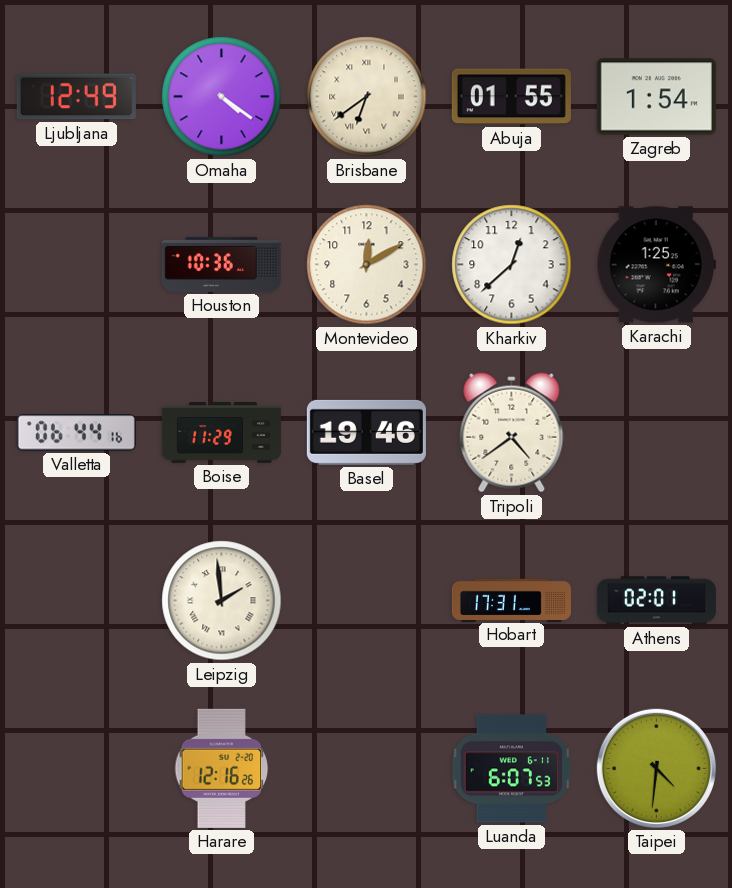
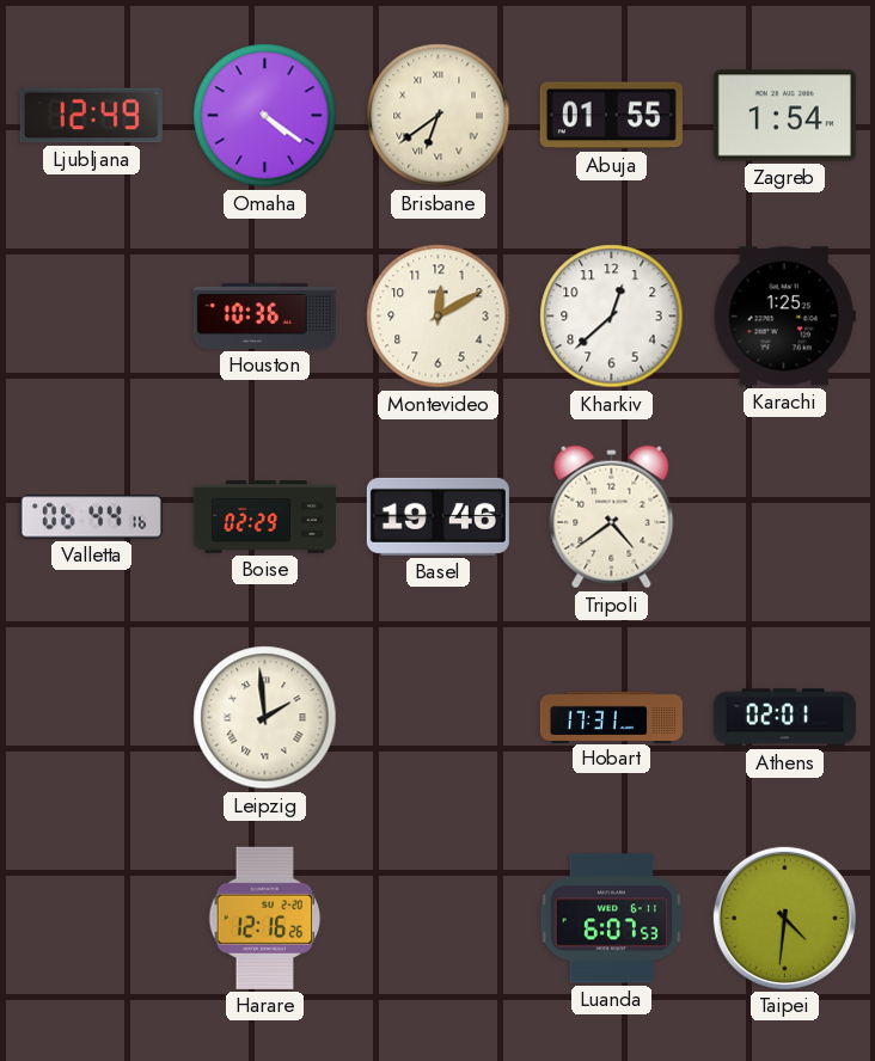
Boise: 11:29 -> 02:29
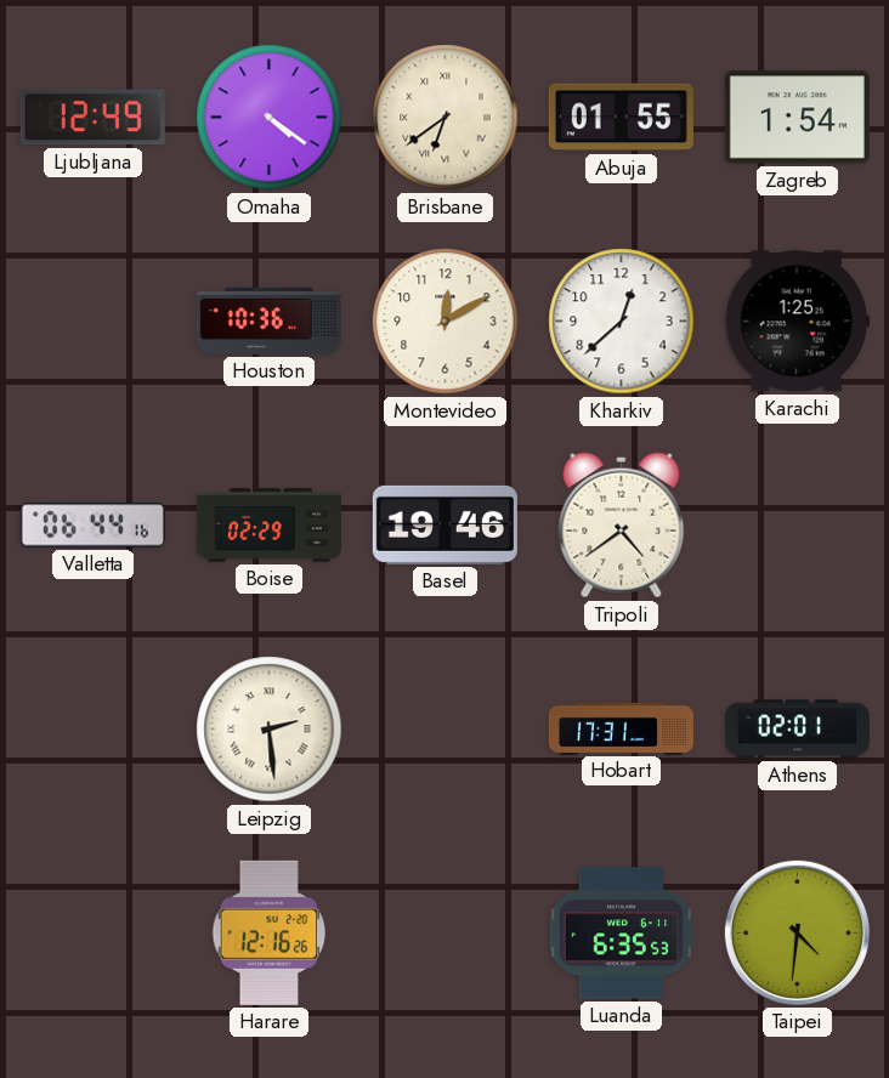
Leipzig: 1:59 -> 2:29
Luanda: 6:07 -> 6:35
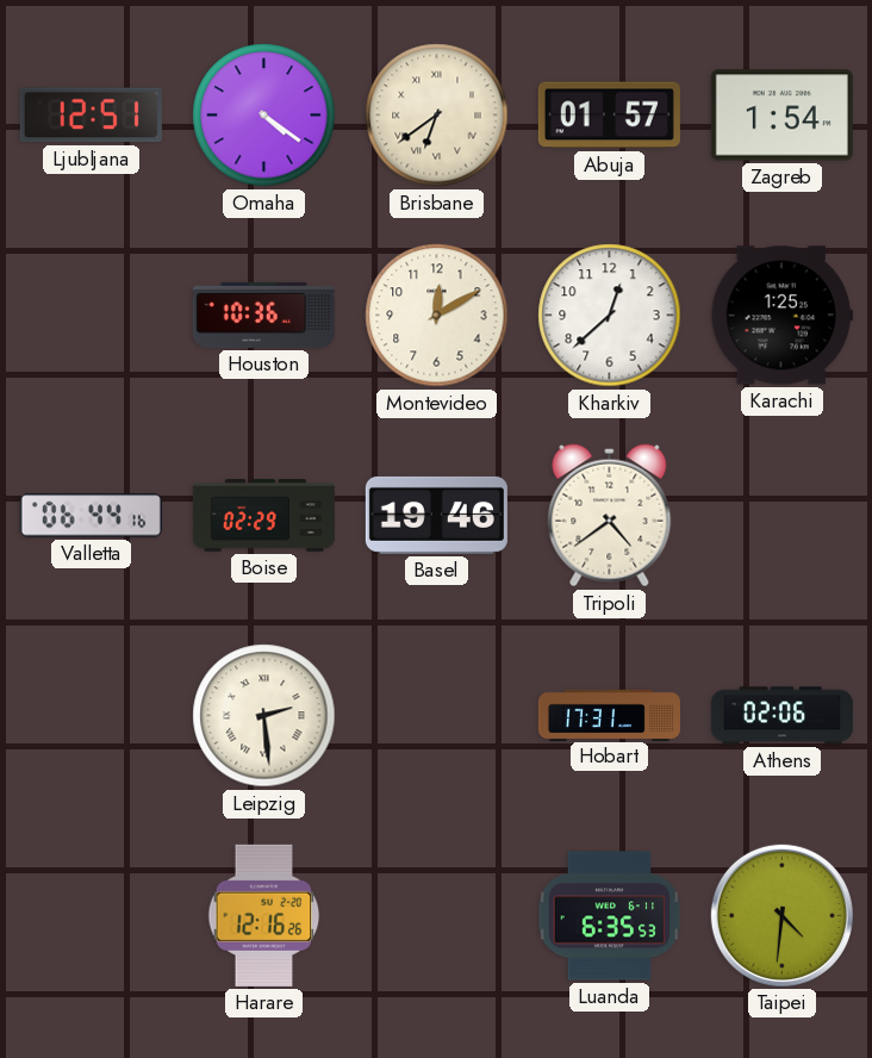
Ljubljana: 12:49 -> 12:51
Abuja: 01:55 -> 01:57
Athens: 02:01 -> 02:06
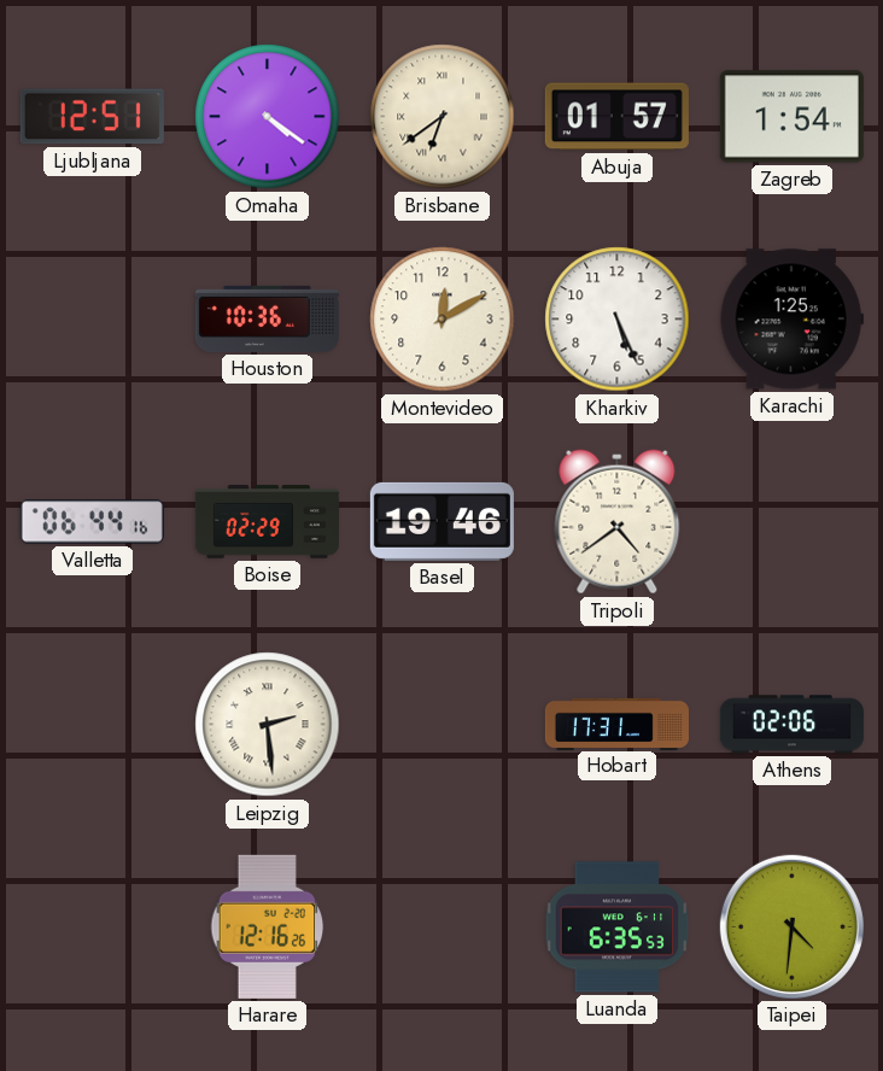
Kharkiv: 12:38 -> 5:26
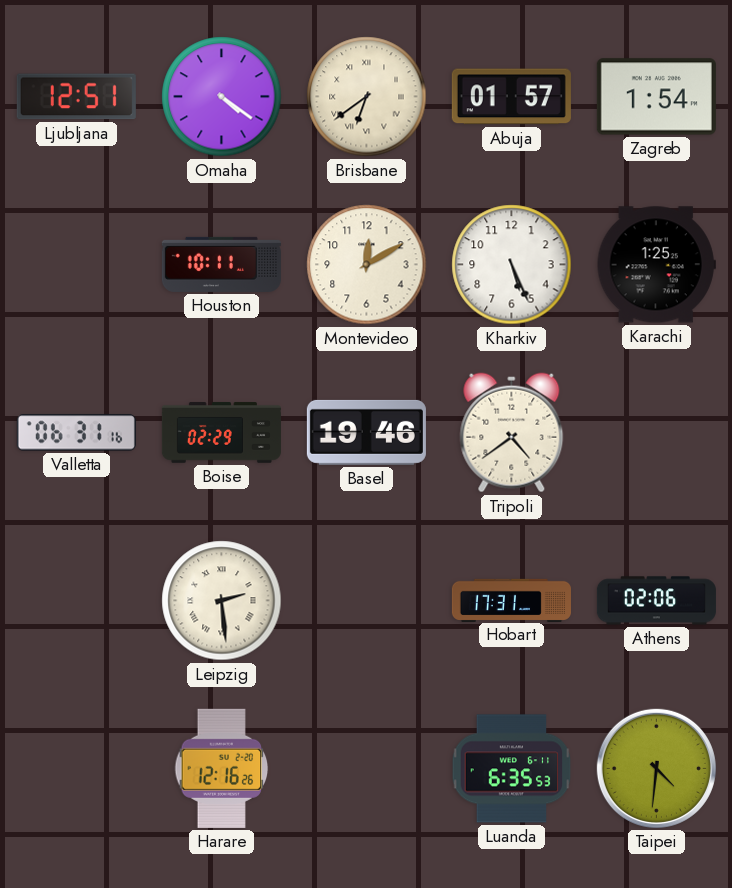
Houston: 10:36 -> 10:11
Valletta: 06:44 -> 06:31
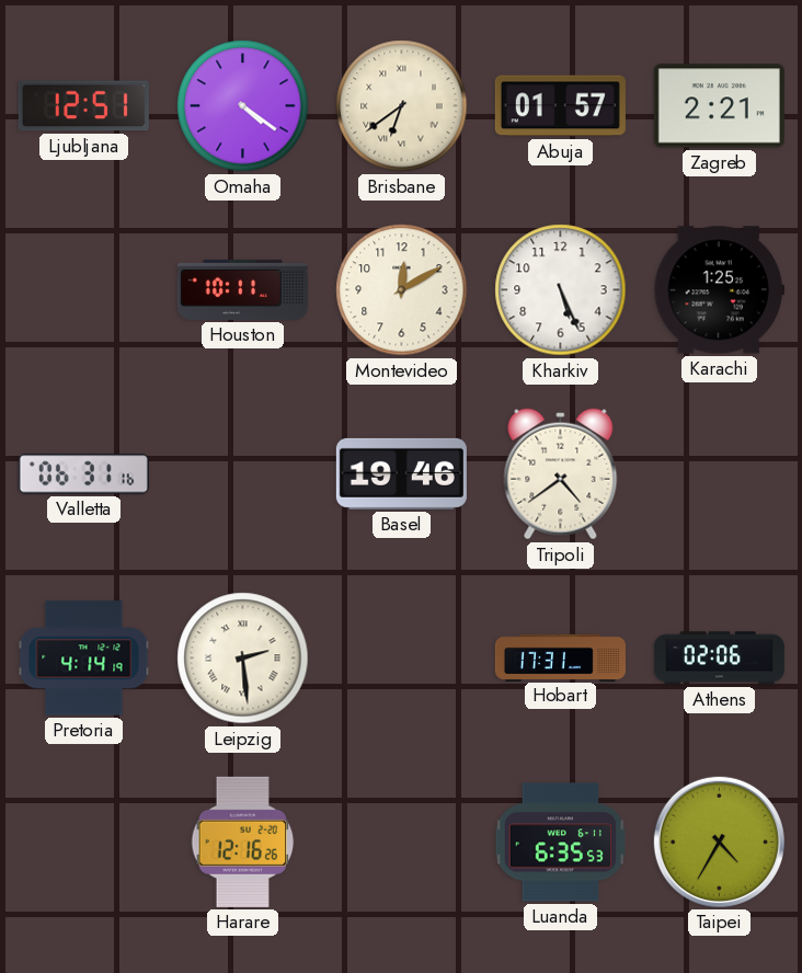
Zagreb: 1:54 -> 2:21
Boise: 02:29 -> none
Pretoria: none -> 4:14
Taipei: 4:31 -> 4:35
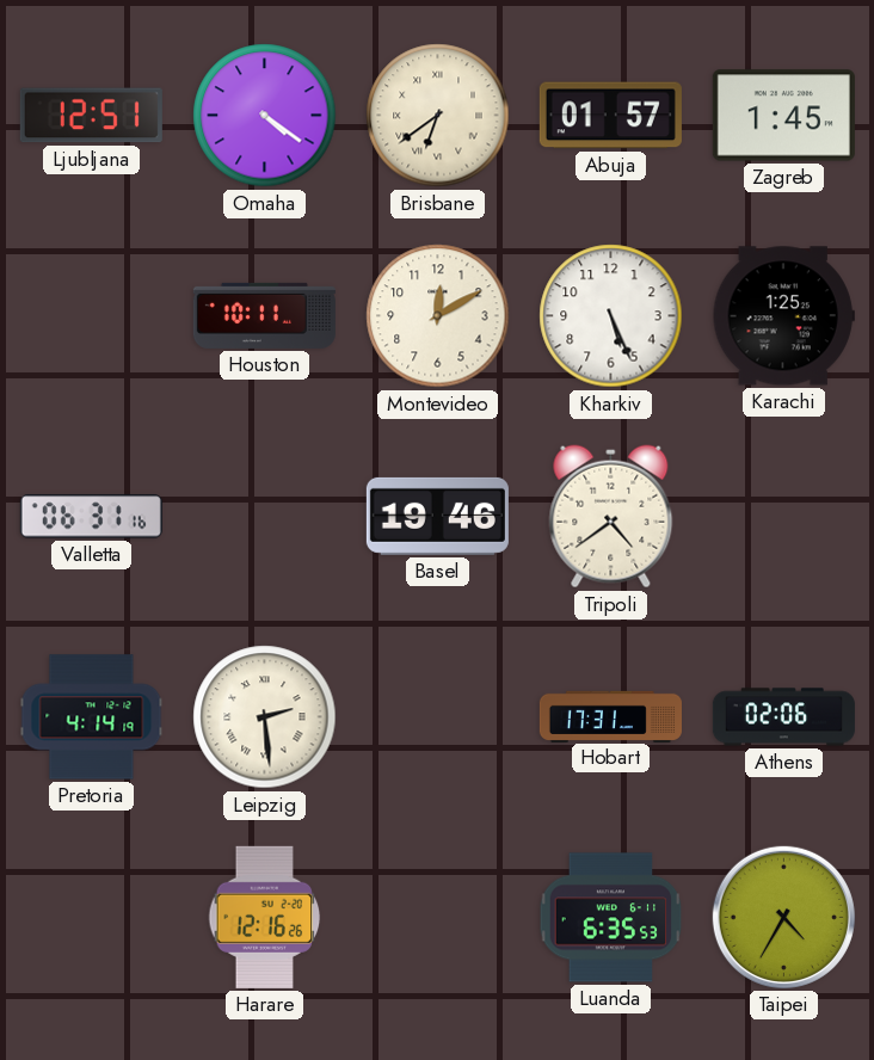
Zagreb: 2:21 -> 1:45
